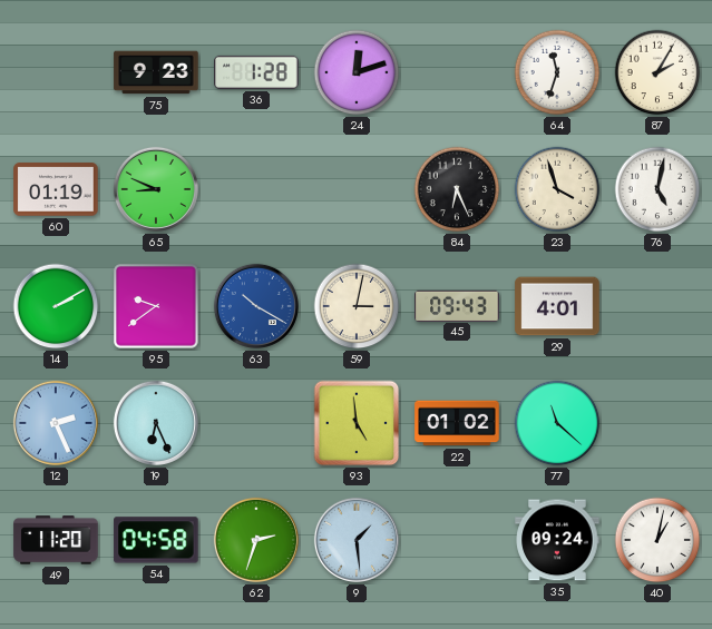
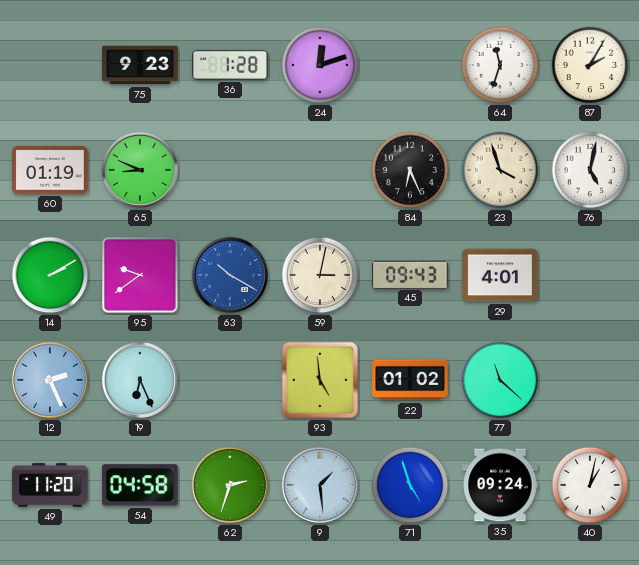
71: none -> 4:57
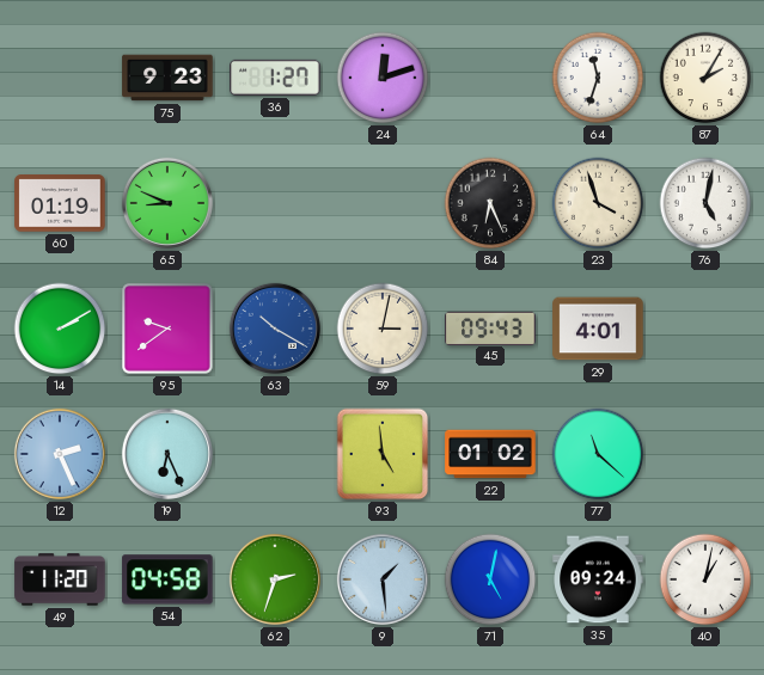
36: 1:28 -> 1:27
71: 4:57 -> 5:02
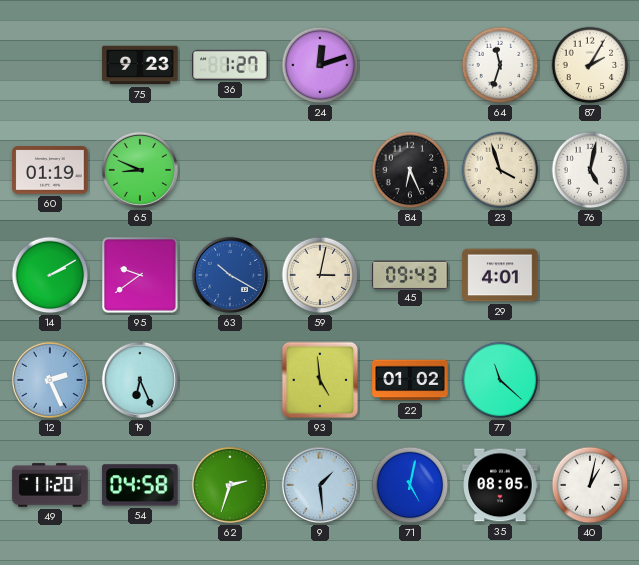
35: 09:24 -> 08:05
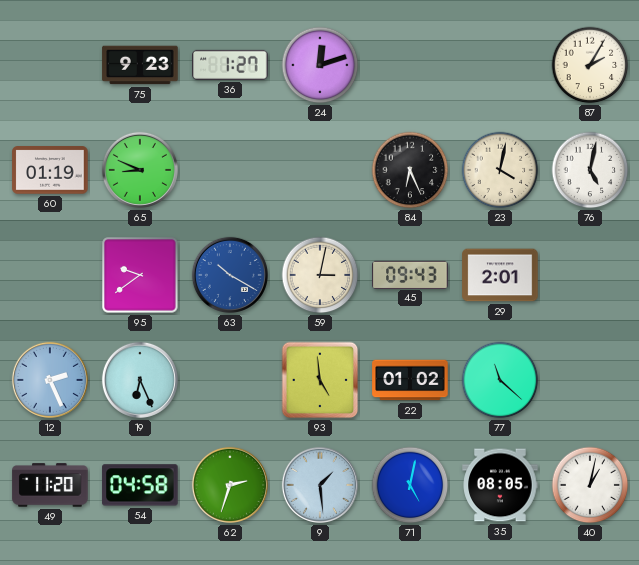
64: 11:33 -> none
23: 3:57 -> 4:02
14: 2:10 -> none
29: 4:01 -> 2:01
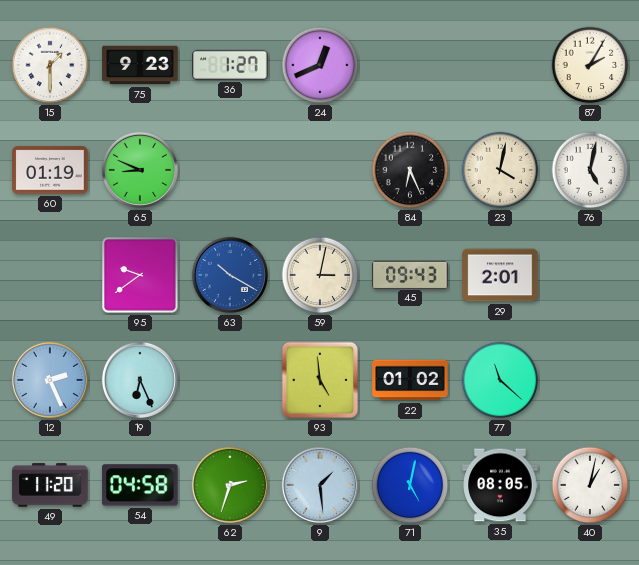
15: none -> 1:30
24: 12:12 -> 12:41
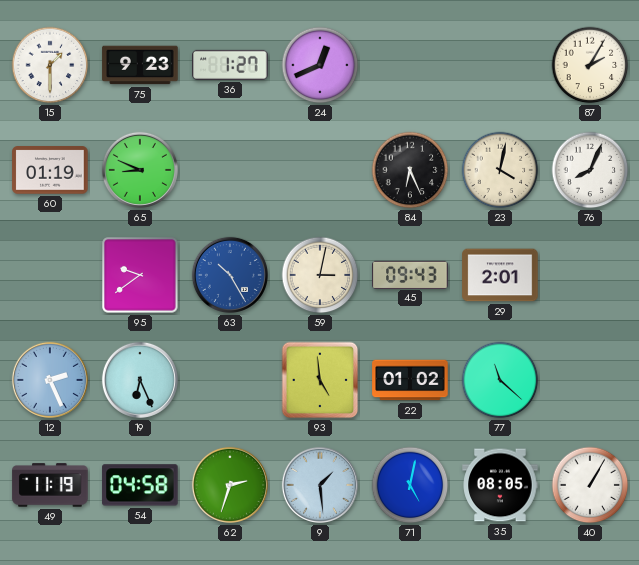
76: 5:02 -> 8:04
63: 10:20 -> 10:25
49: 11:20 -> 11:19
40: 1:02 -> 1:05
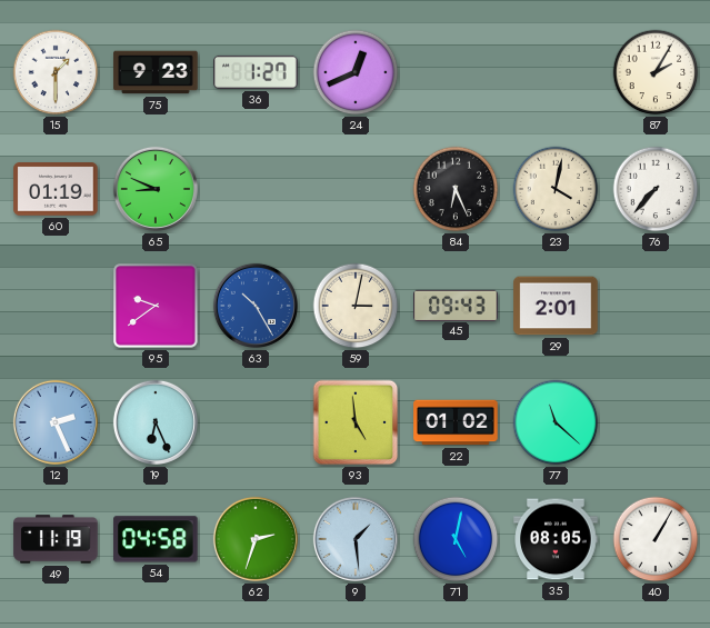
76: 8:04 -> 7:37
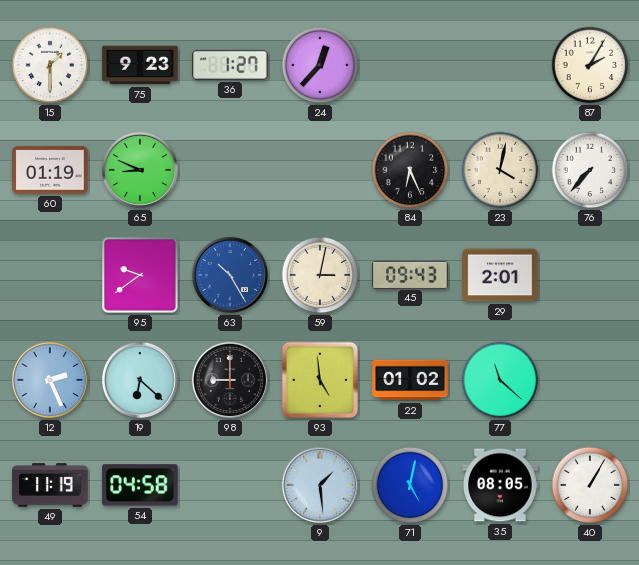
24: 12:41 -> 12:37
19: 6:26 -> 6:22
98: none -> 9:00
62: 2:33 -> none
